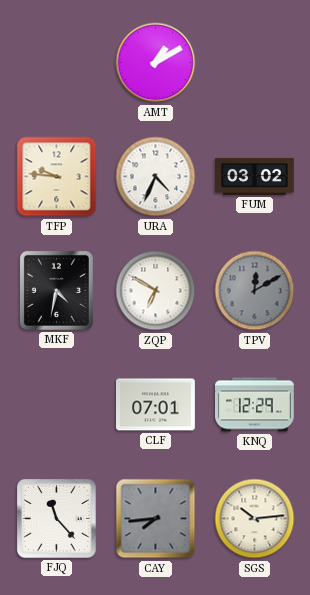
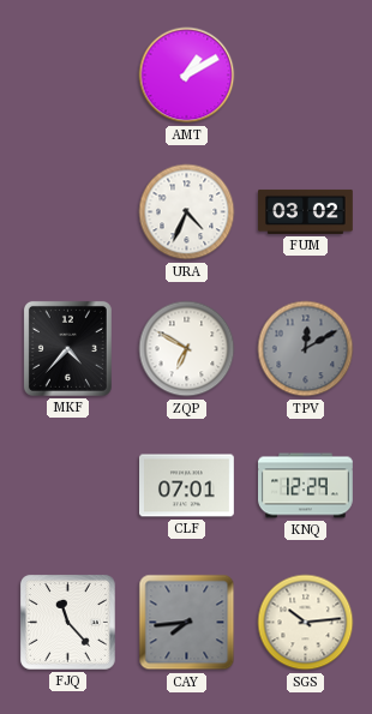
TFP: 9:46 -> none
MKF: 4:32 -> 4:37
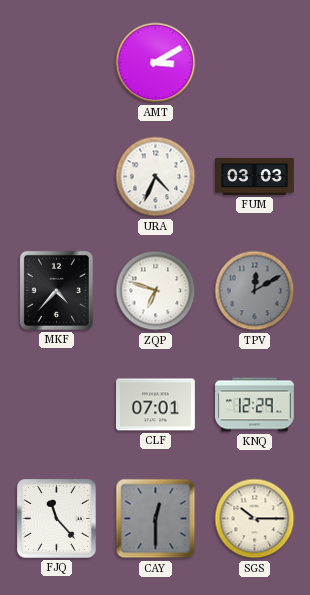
AMT: 1:10 -> 3:10
FUM: 03:02 -> 03:03
ZQP: 6:50 -> 6:48
CAY: 7:44 -> 12:30
SGS: 10:14 -> 10:15
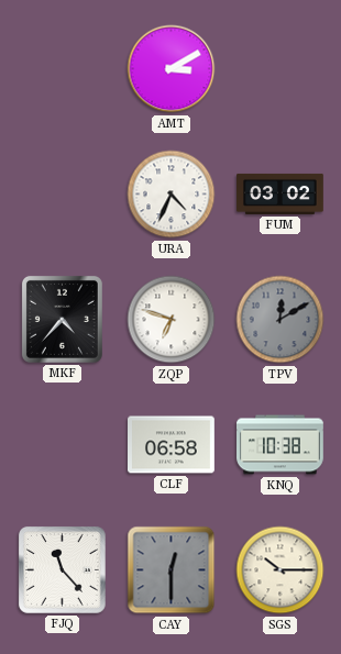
FUM: 03:03 -> 03:02
CLF: 07:01 -> 06:58
KNQ: 12:29 -> 10:38
